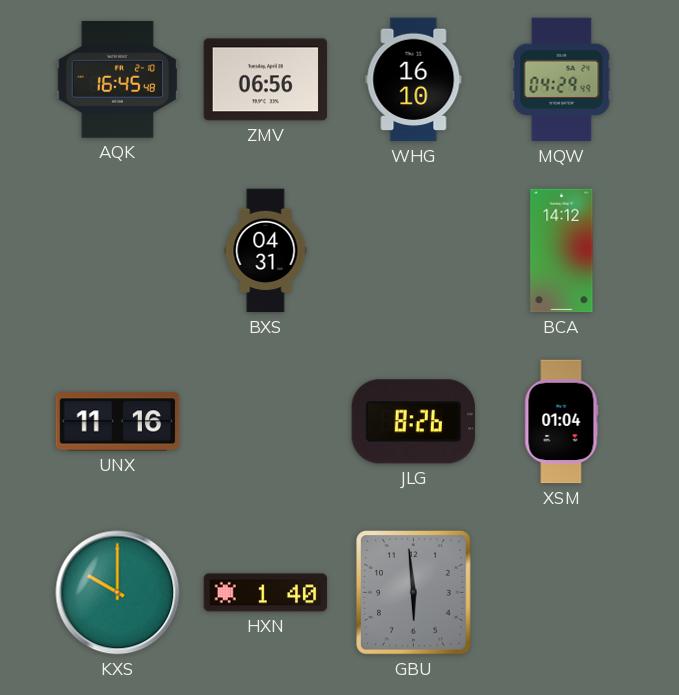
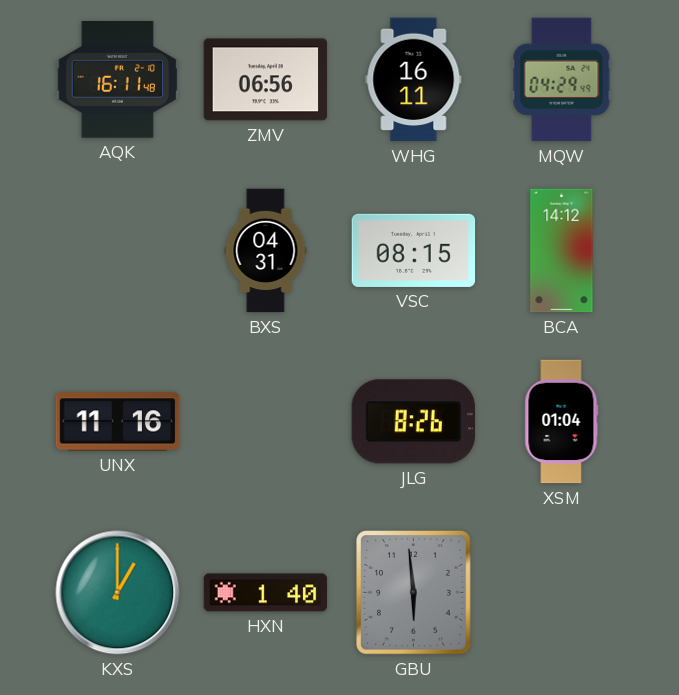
AQK: 16:45 -> 16:11
WHG: 16:10 -> 16:11
VSC: none -> 08:15
KXS: 10:00 -> 1:00
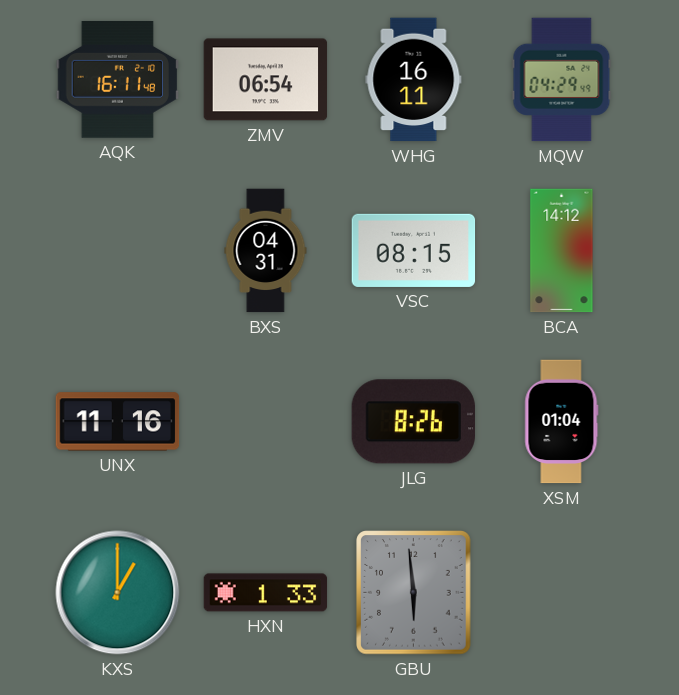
ZMV: 06:56 -> 06:54
HXN: 1:40 -> 1:33
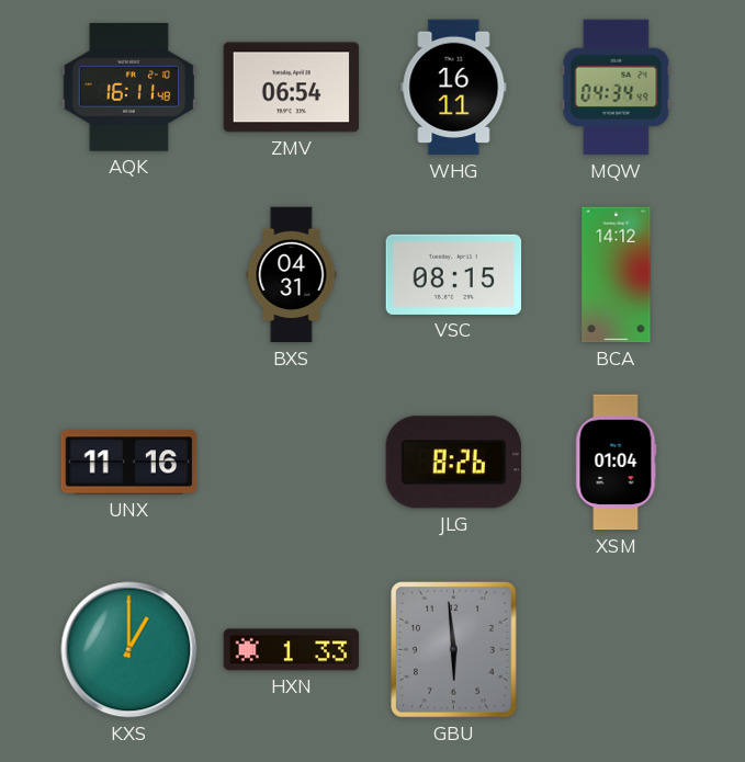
MQW: 04:29 -> 04:34
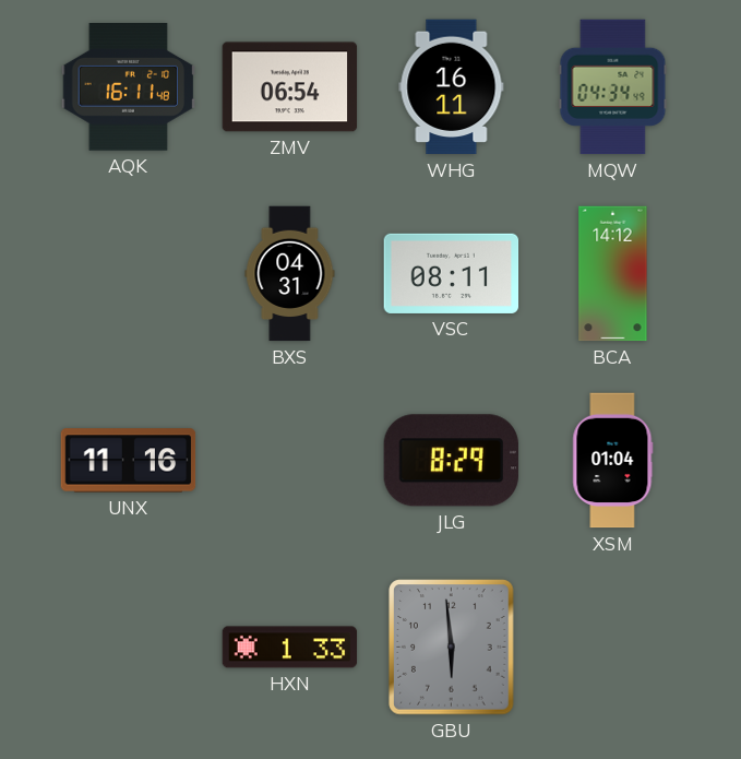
VSC: 08:15 -> 08:11
JLG: 8:26 -> 8:29
KXS: 1:00 -> none
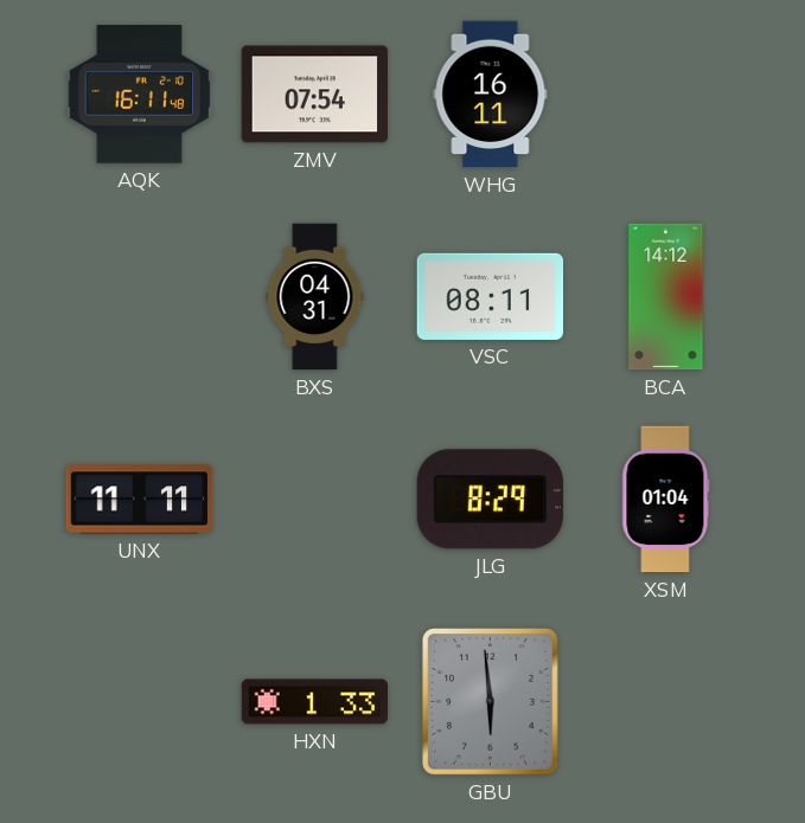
ZMV: 06:54 -> 07:54
MQW: 04:34 -> none
UNX: 11:16 -> 11:11
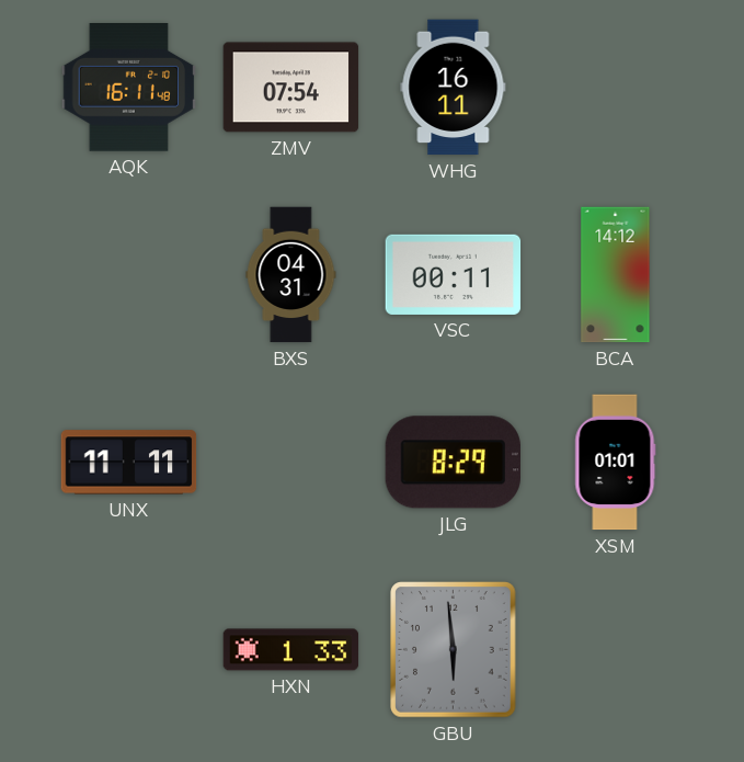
VSC: 08:11 -> 00:11
XSM: 01:04 -> 01:01
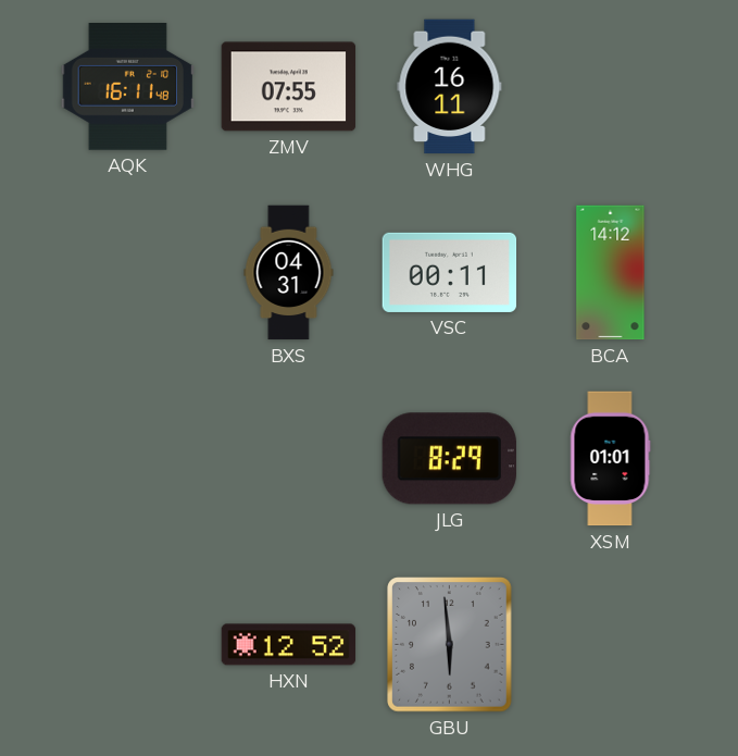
ZMV: 07:54 -> 07:55
UNX: 11:11 -> none
HXN: 1:33 -> 12:52
